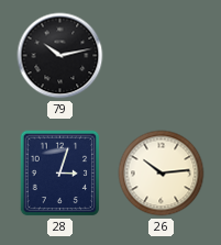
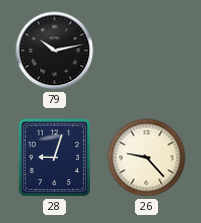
28: 3:03 -> 9:03
26: 10:14 -> 9:23
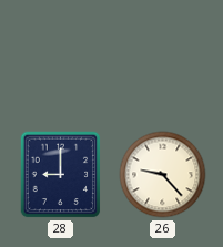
79: 10:13 -> none
28: 9:03 -> 9:00
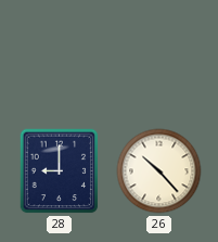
26: 9:23 -> 10:23
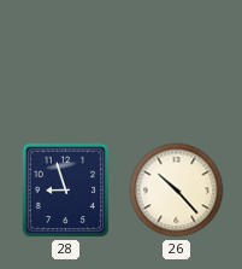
28: 9:00 -> 8:57
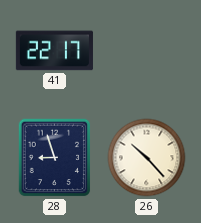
41: none -> 22:17
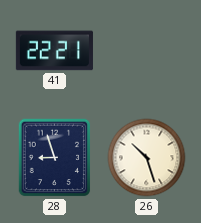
41: 22:17 -> 22:21
26: 10:23 -> 10:27
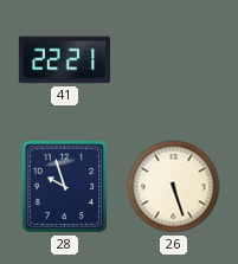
28: 8:57 -> 9:57
26: 10:27 -> 5:27
